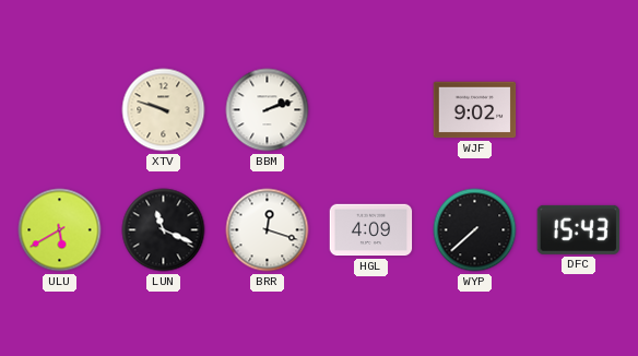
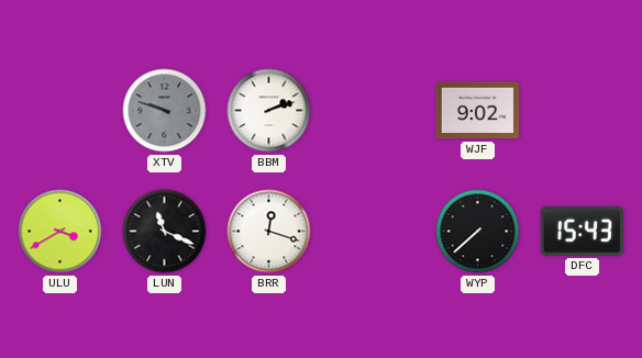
XTV dial: cream -> grey
ULU: 5:40 -> 3:40
HGL: 4:09 -> none
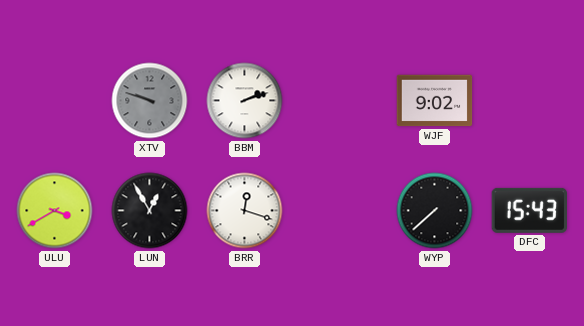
LUN: 11:19 -> 12:55
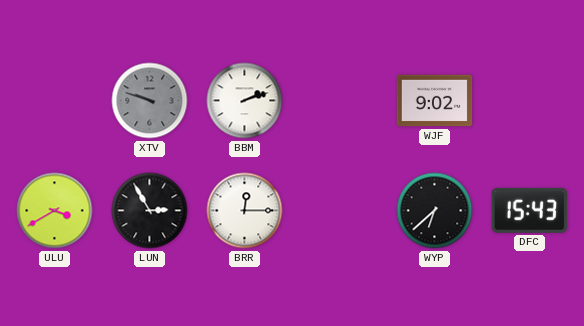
LUN: 12:55 -> 2:55
BRR: 12:18 -> 12:15
WYP: 7:38 -> 6:38
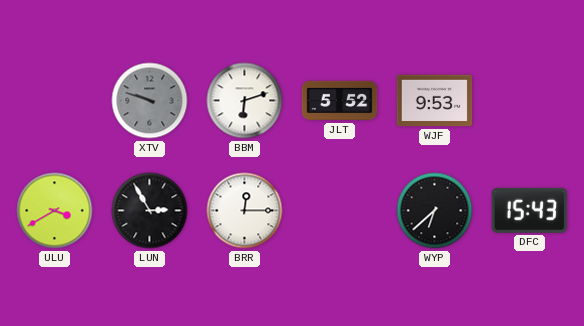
BBM: 2:12 -> 6:12
JLT: none -> 5:52
WJF: 9:02 -> 9:53
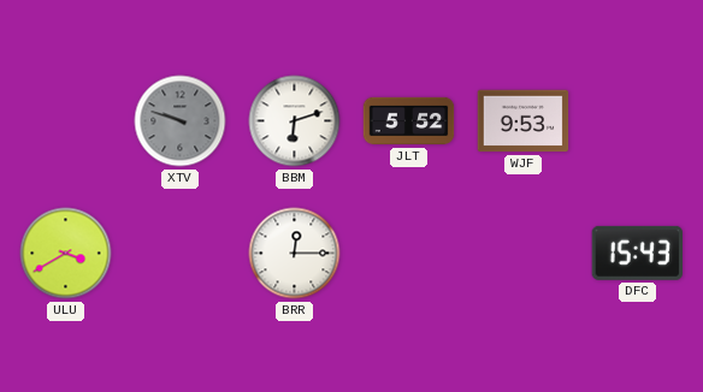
LUN: 2:55 -> none
WYP: 6:38 -> none
